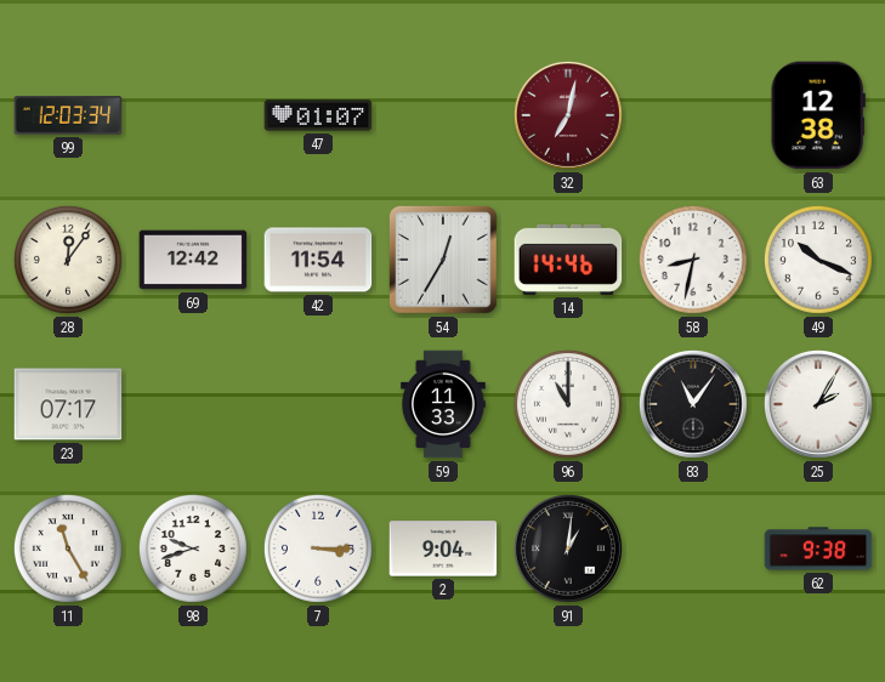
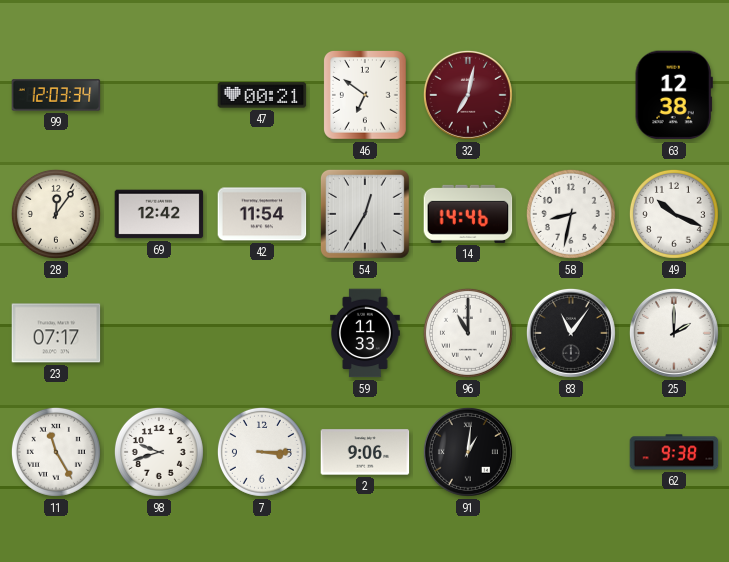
47: 01:07 -> 00:21
46: none -> 6:51
25: 2:05 -> 2:00
2: 9:04 -> 9:06
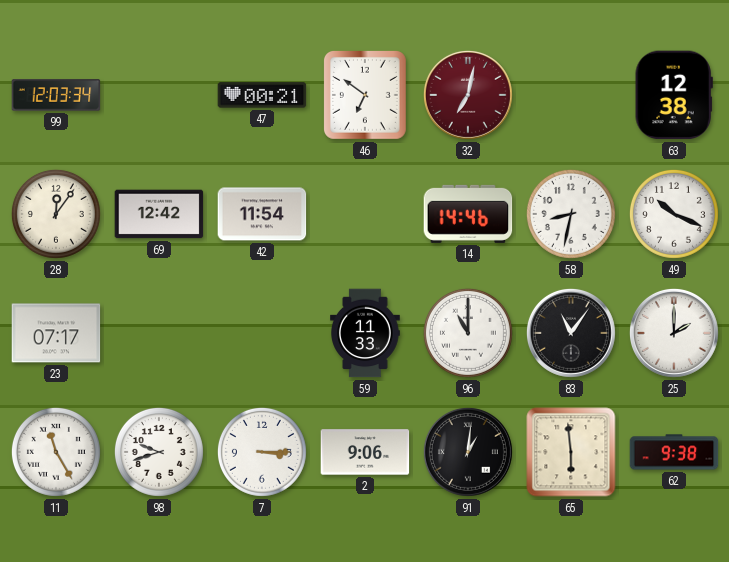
54: 12:35 -> none
65: none -> 5:59
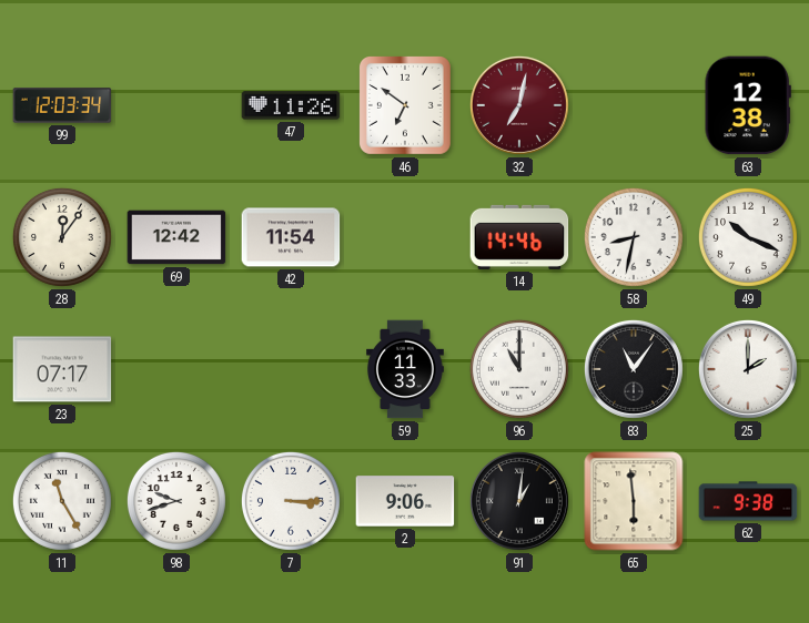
47: 00:21 -> 11:26
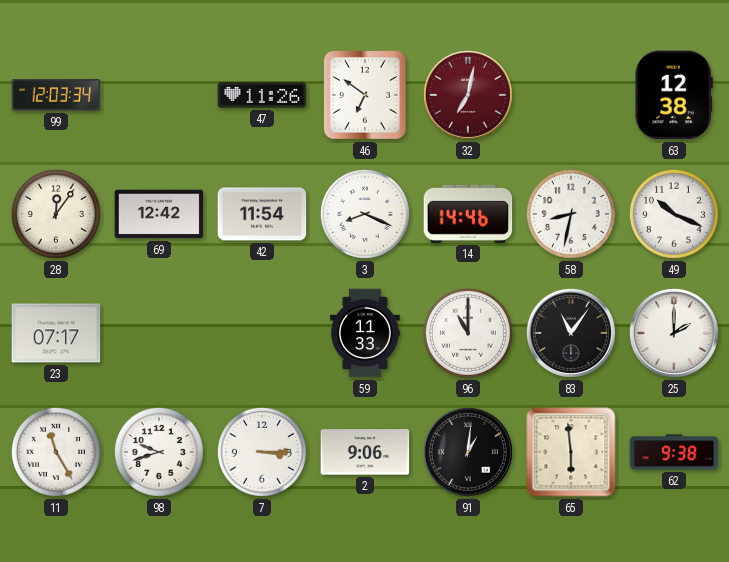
3: none -> 8:19
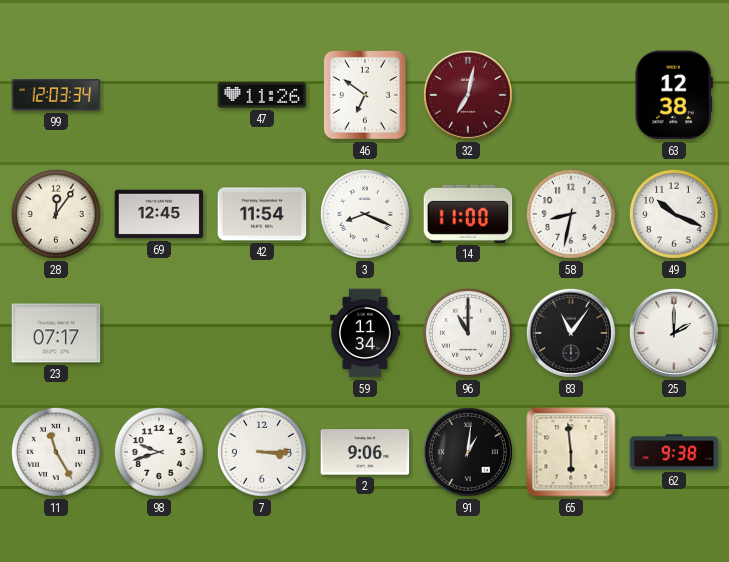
69: 12:42 -> 12:45
14: 14:46 -> 11:00
59: 11:33 -> 11:34
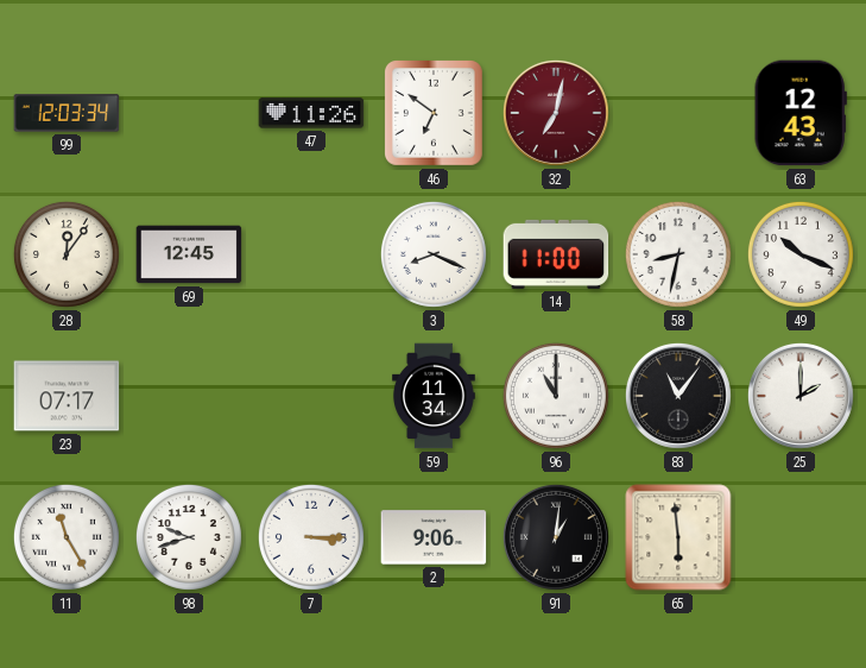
63: 12:38 -> 12:43
42: 11:54 -> none
62: 9:38 -> none
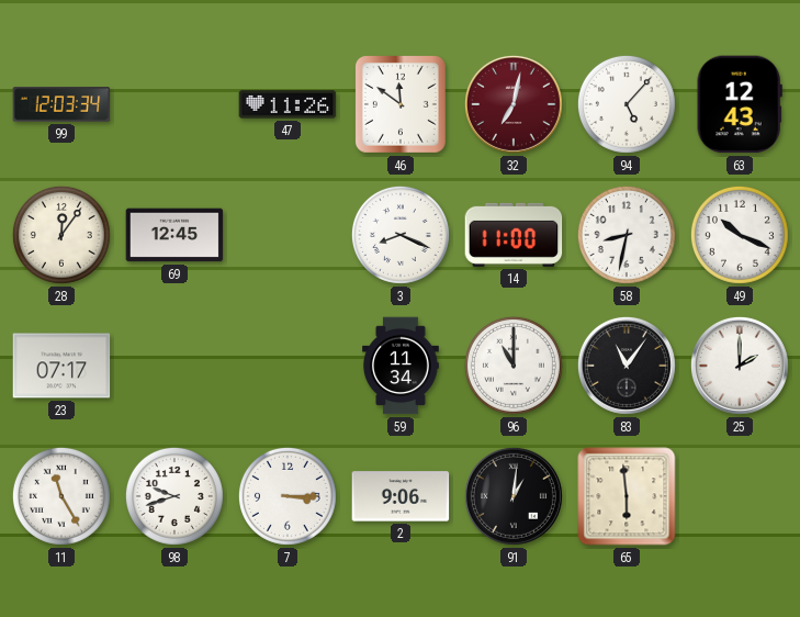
46: 6:51 -> 11:51
94: none -> 5:07
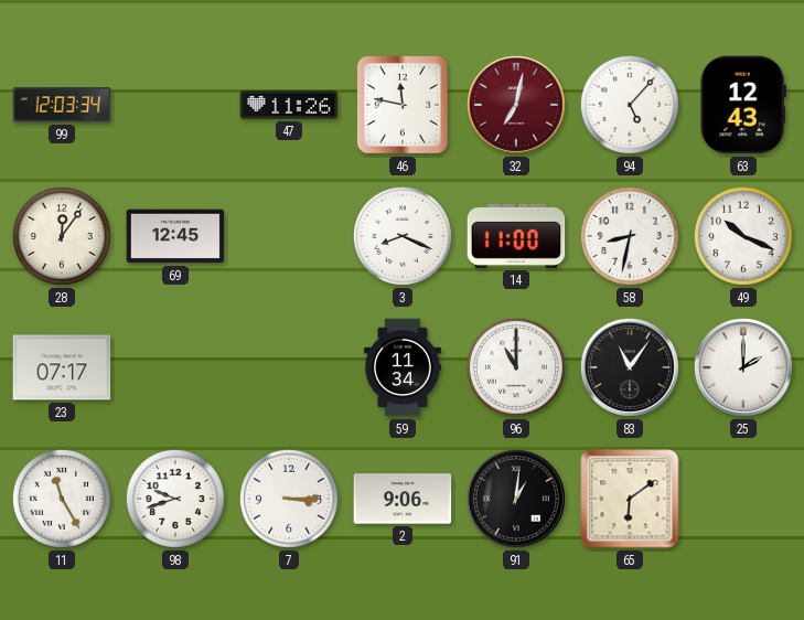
46: 11:51 -> 11:47
65: 5:59 -> 6:09
